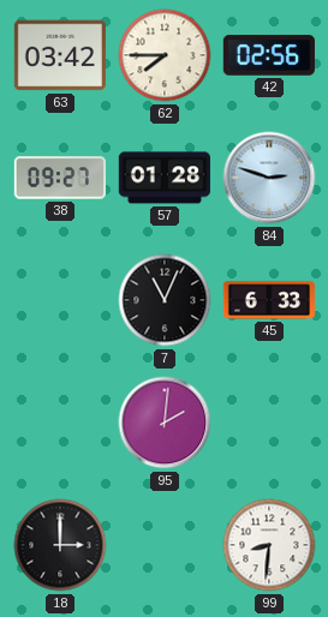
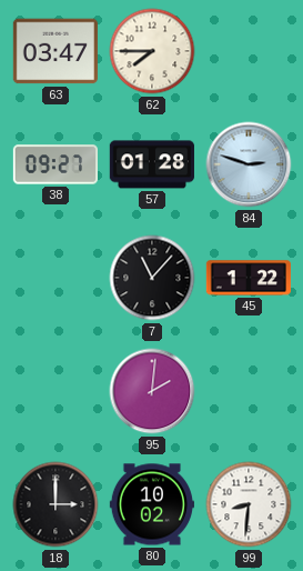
63: 03:42 -> 03:47
42: 02:56 -> none
7: 11:04 -> 11:07
45: 6:33 -> 1:22
80: none -> 10:02
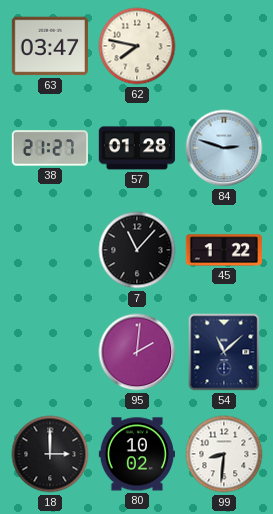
62: 7:45 -> 7:47
38: 09:27 -> 21:27
54: none -> 11:08
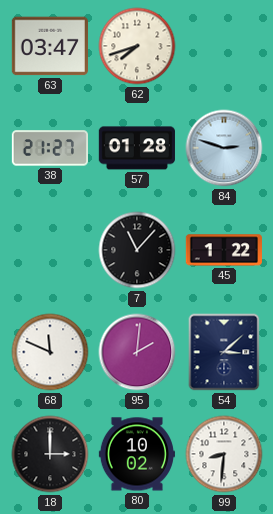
62: 7:47 -> 7:42
68: none -> 11:49
54: 11:08 -> 3:08
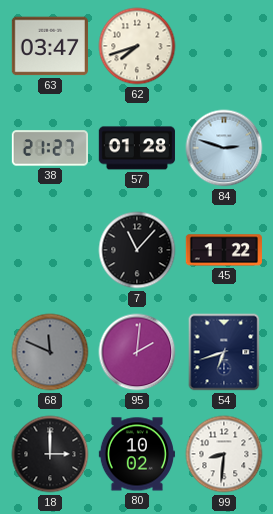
68 dial: white -> grey
54: 3:08 -> 6:42
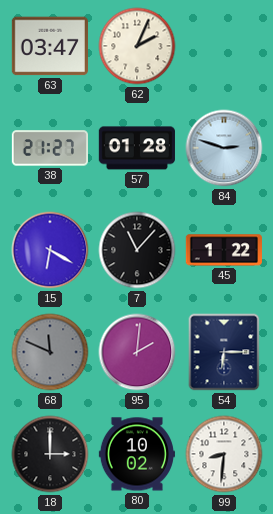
62: 7:42 -> 2:04
15: none -> 6:20
54: 6:42 -> 6:15
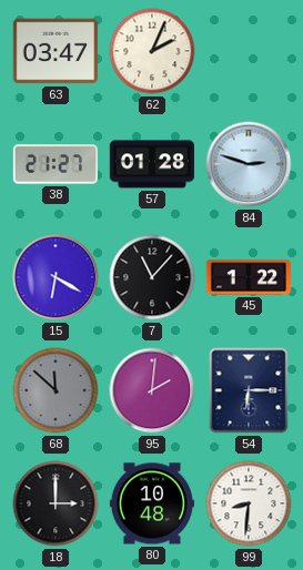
68: 11:49 -> 11:52
80: 10:02 -> 10:48
